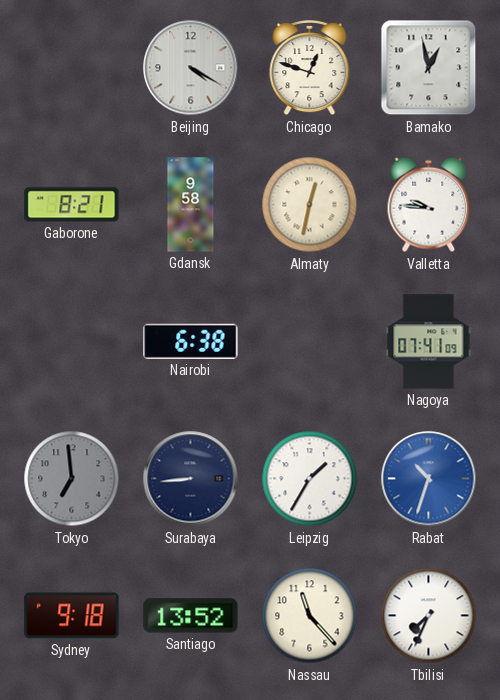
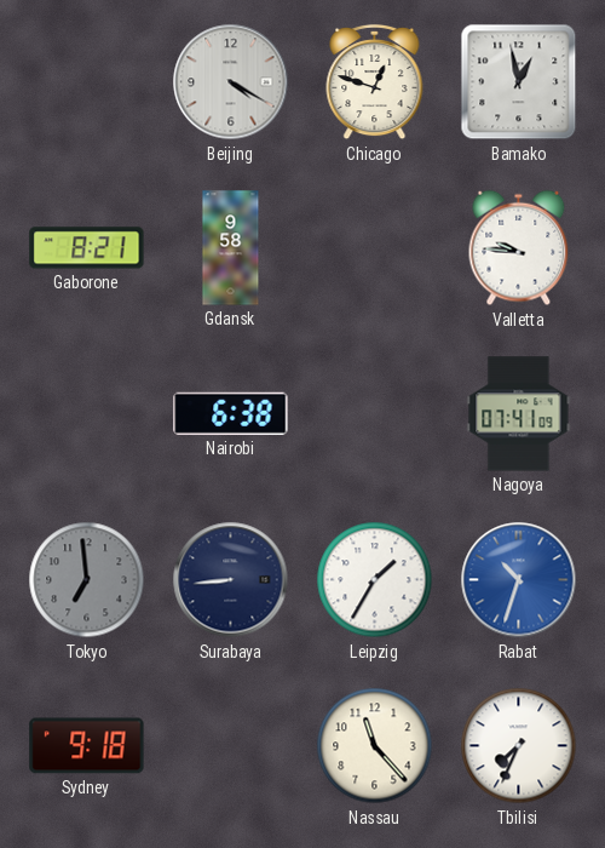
Almaty: 12:32 -> none
Santiago: 13:52 -> none
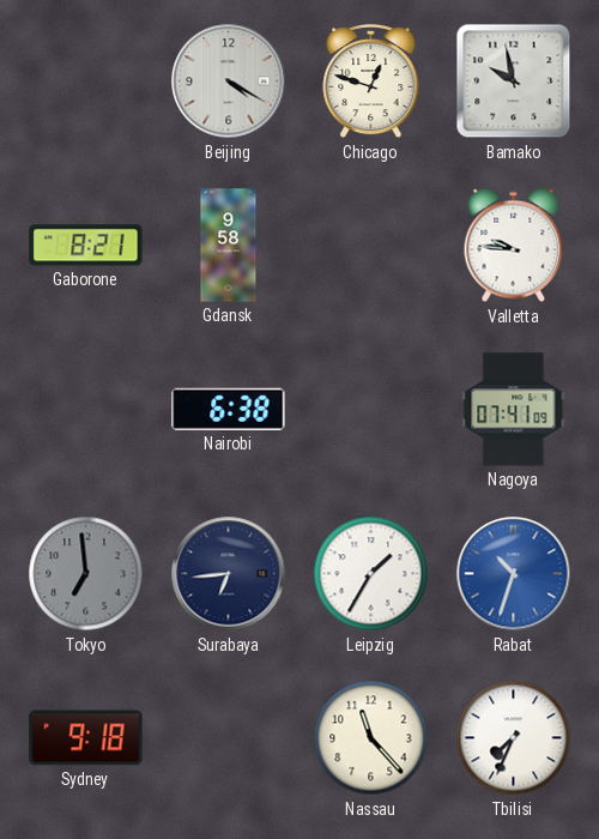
Bamako: 12:58 -> 9:58
Surabaya: 8:44 -> 6:44
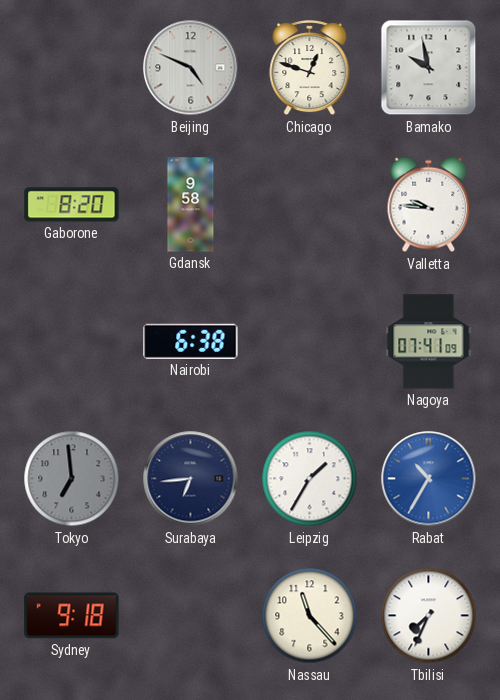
Beijing: 4:20 -> 4:49
Gaborone: 8:21 -> 8:20
Rabat: 10:33 -> 10:35
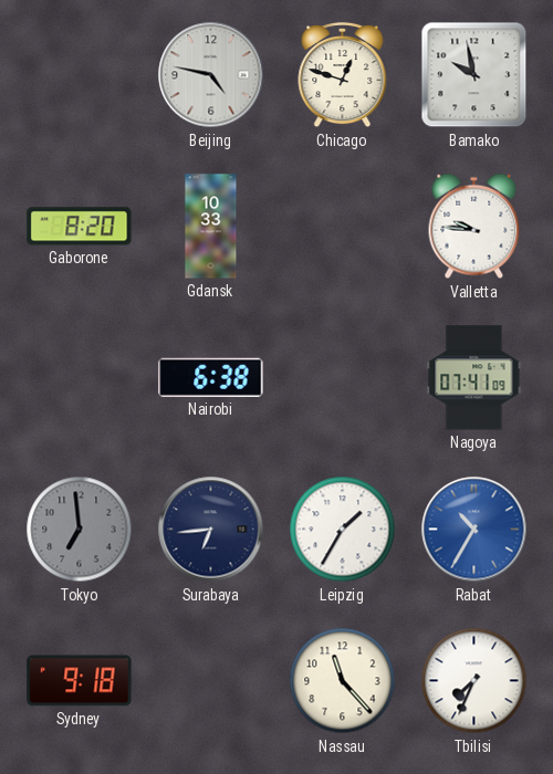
Beijing: 4:49 -> 4:47
Gdansk: 9:58 -> 10:33
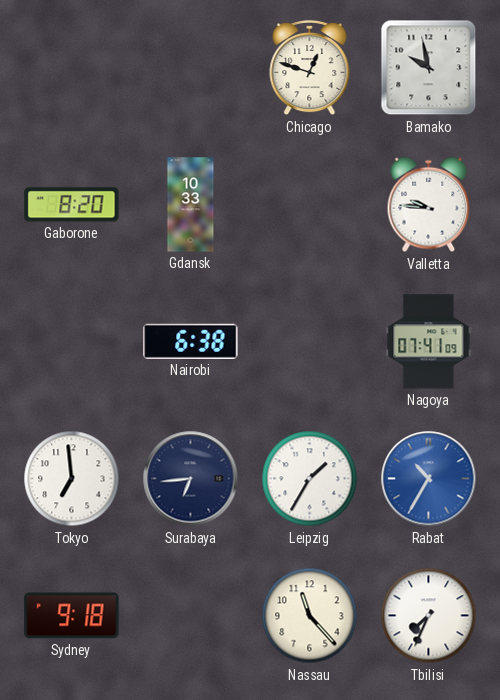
Beijing: 4:47 -> none
Tokyo dial: grey -> white
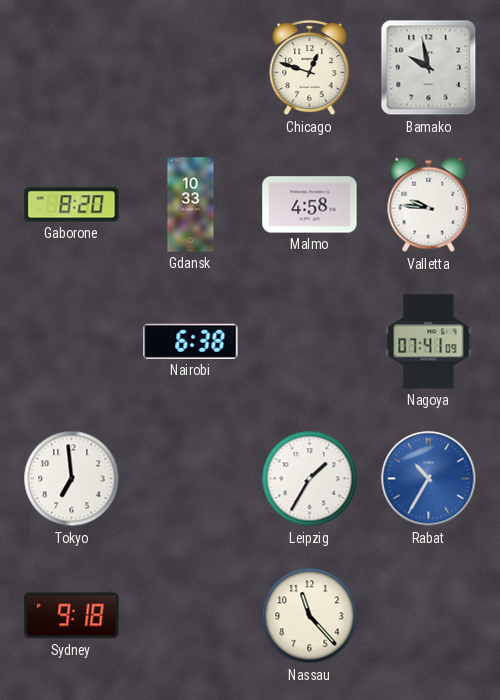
Malmo: none -> 4:58
Surabaya: 6:44 -> none
Tbilisi: 7:34 -> none
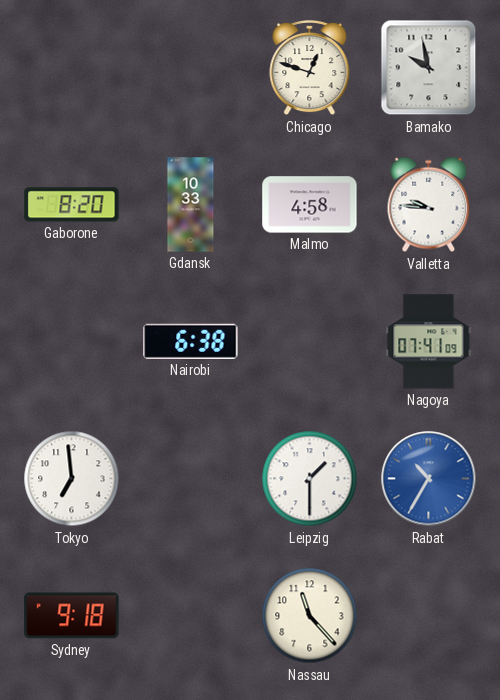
Leipzig: 1:35 -> 1:30
